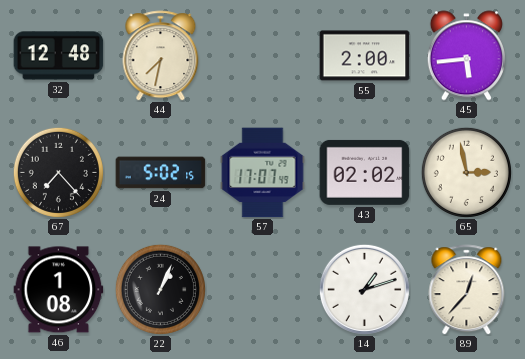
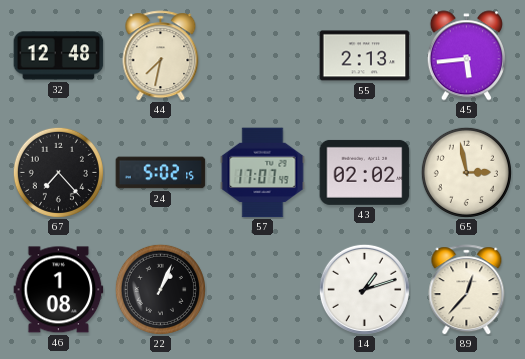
55: 2:00 -> 2:13
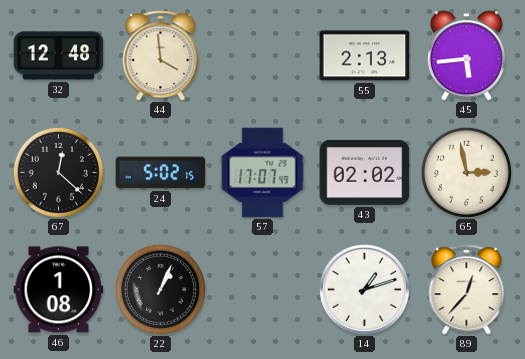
44: 7:32 -> 3:59
67: 7:23 -> 12:22
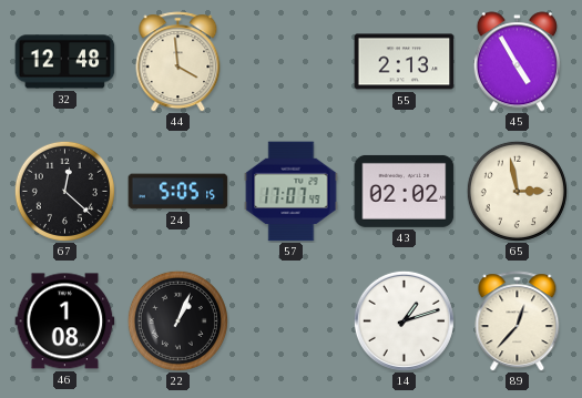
45: 5:44 -> 4:55
24: 5:02 -> 5:05
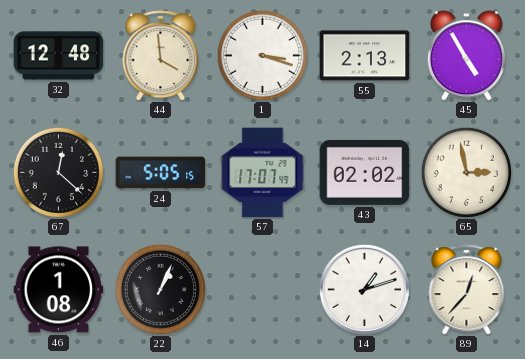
1: none -> 3:18
